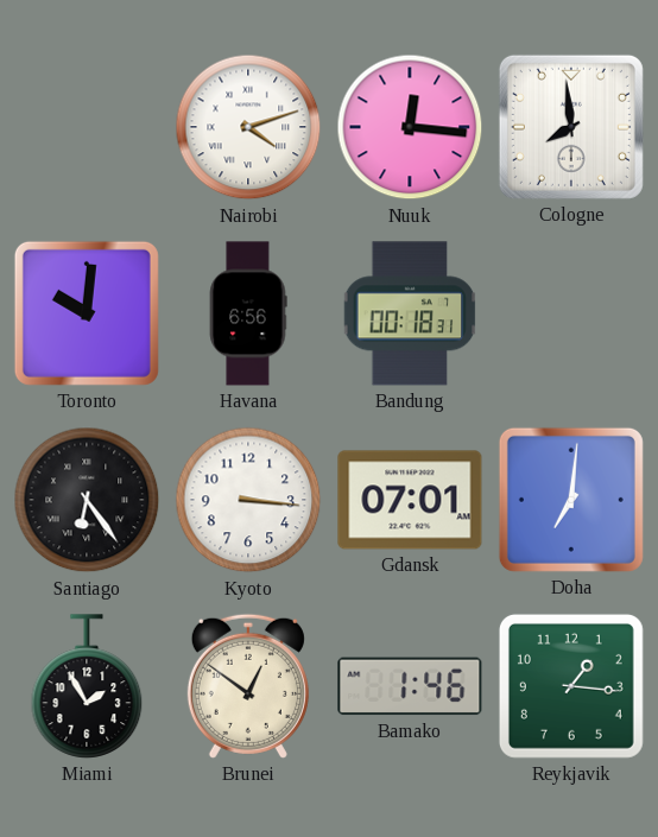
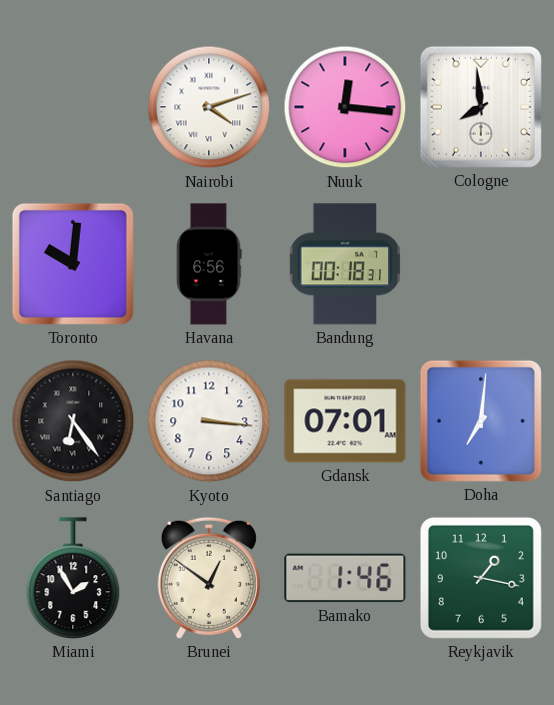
Reykjavik: 1:16 -> 1:17
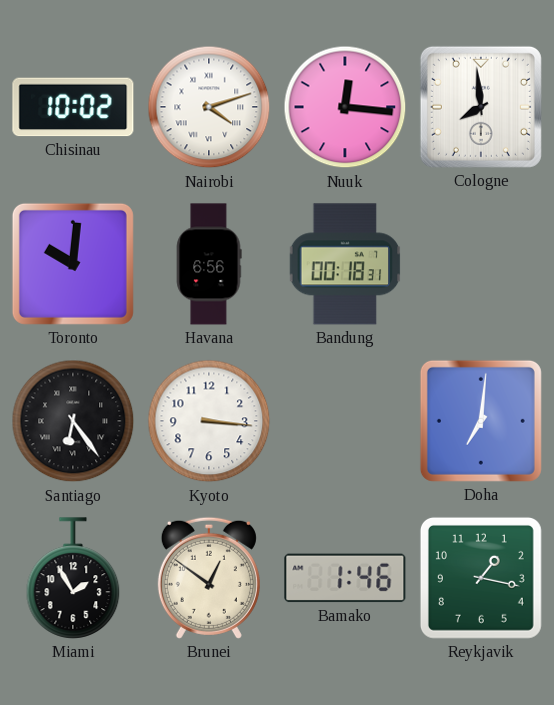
Chisinau: none -> 10:02
Gdansk: 07:01 -> none
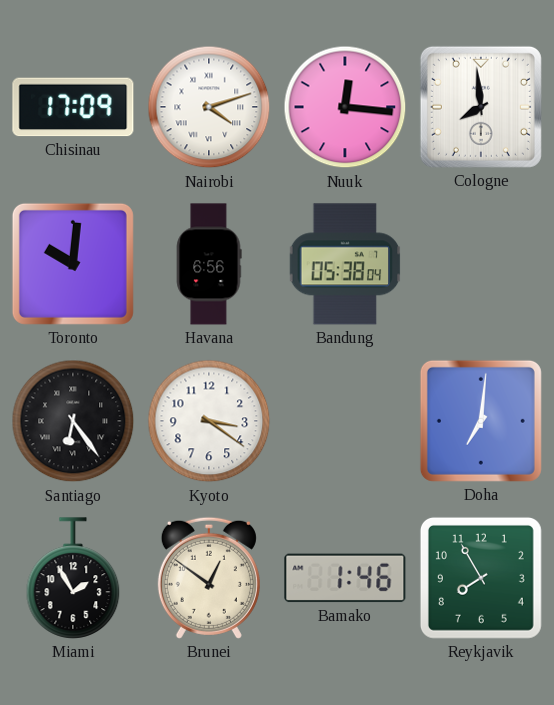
Chisinau: 10:02 -> 17:09
Bandung: 00:18 -> 05:38
Kyoto: 3:16 -> 3:21
Reykjavik: 1:17 -> 7:55
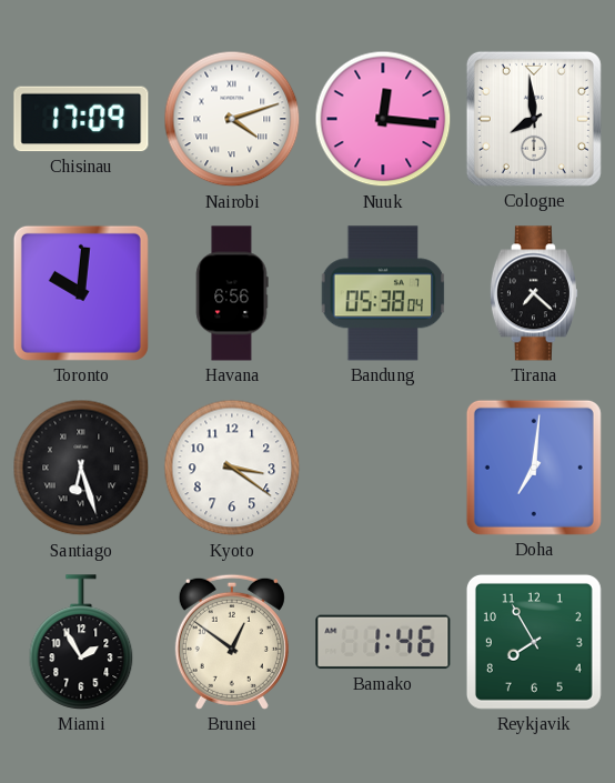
Tirana: none -> 7:22
Santiago: 6:24 -> 6:27
